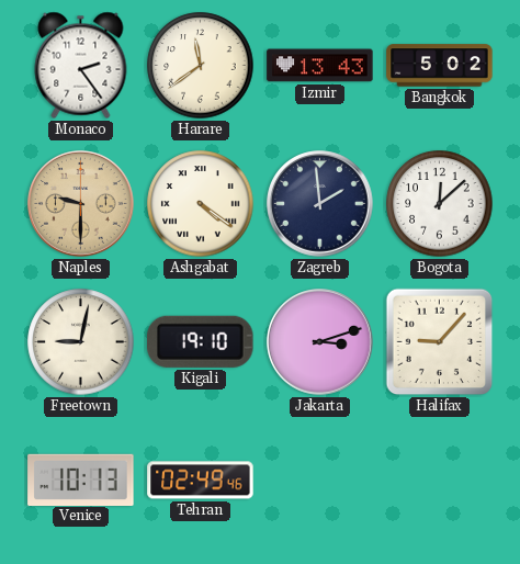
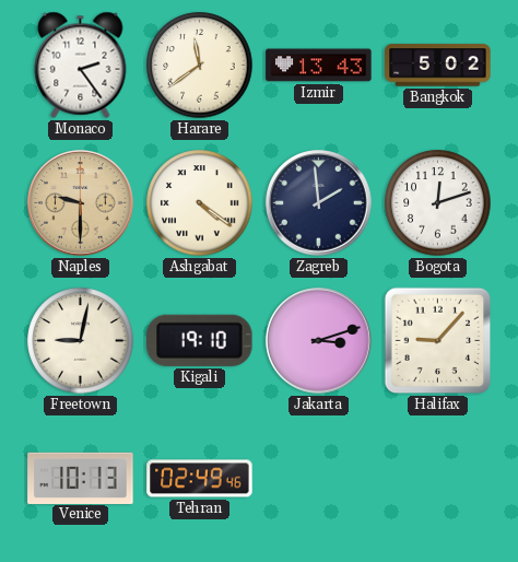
Bogota: 12:08 -> 12:12
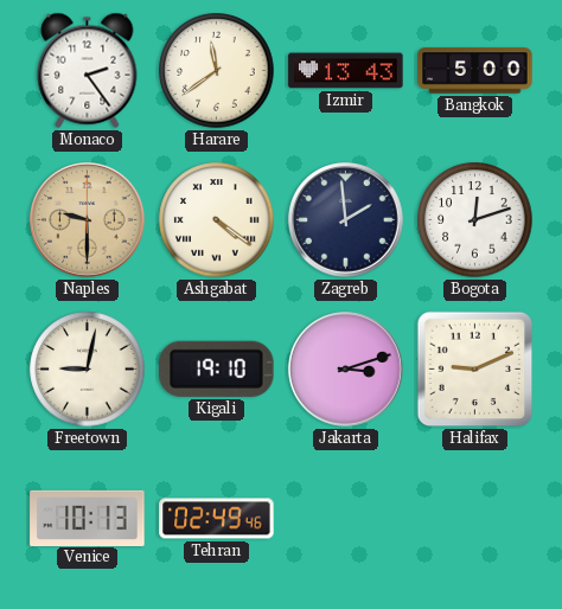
Bangkok: 5:02 -> 5:00
Halifax: 9:07 -> 9:11
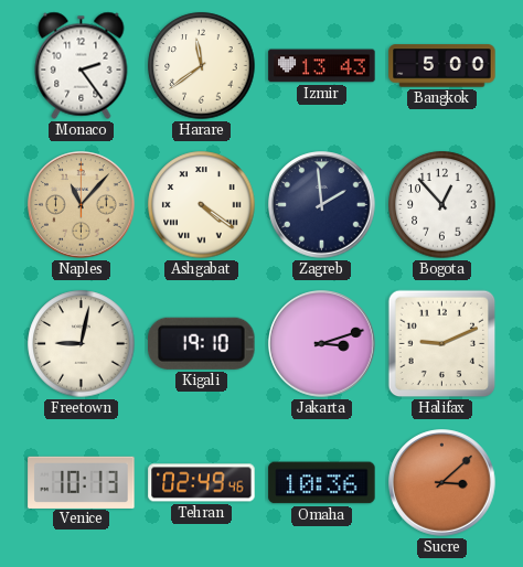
Naples: 9:30 -> 11:07
Bogota: 12:12 -> 12:53
Omaha: none -> 10:36
Sucre: none -> 3:08
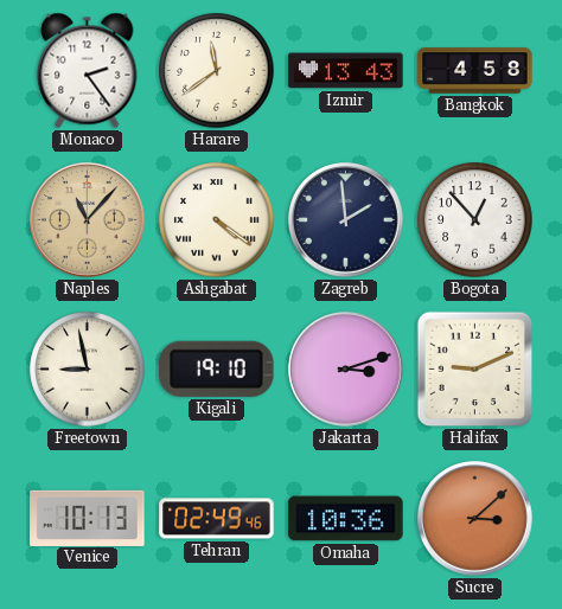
Bangkok: 5:00 -> 4:58
Freetown: 9:02 -> 8:58
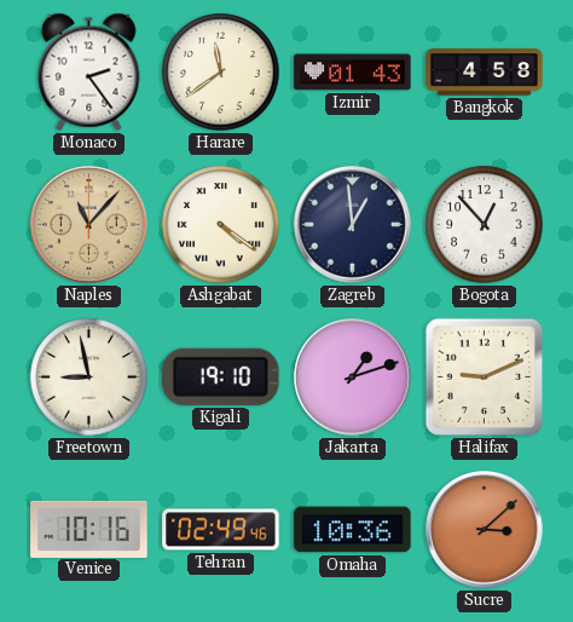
Izmir: 13:43 -> 01:43
Zagreb: 1:59 -> 12:59
Jakarta: 3:12 -> 1:12
Venice: 10:13 -> 10:16
